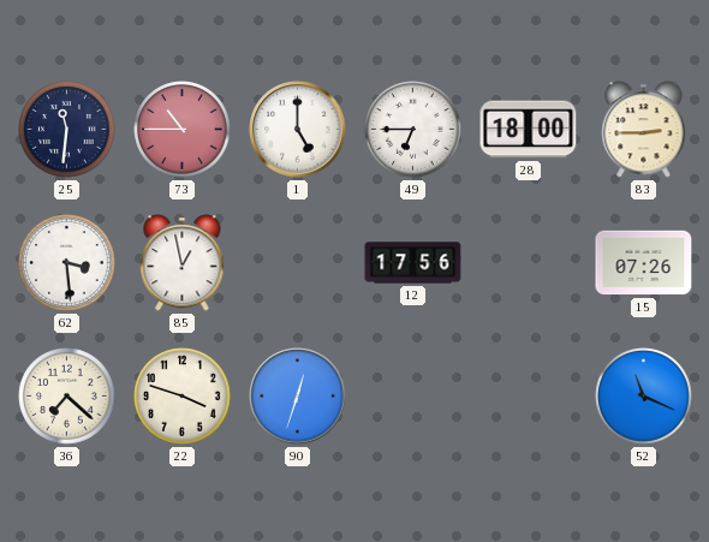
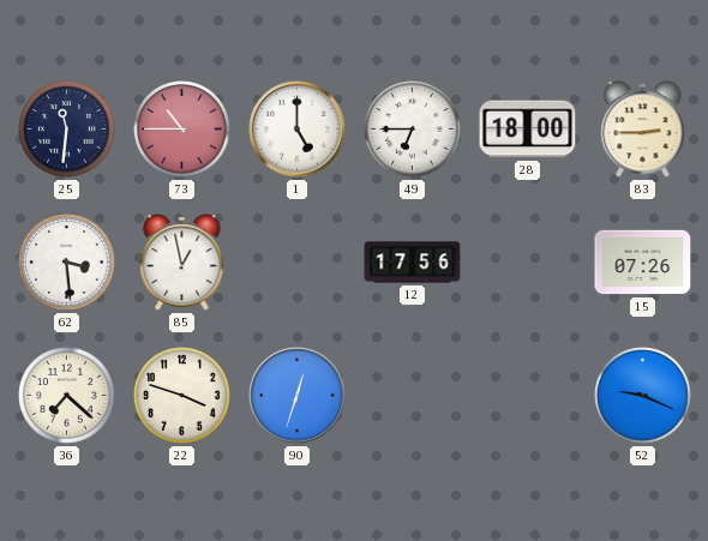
52: 11:19 -> 9:19
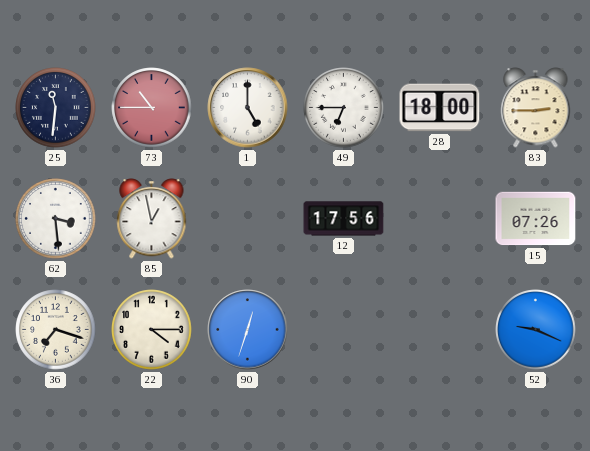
36: 7:22 -> 7:18
22: 3:48 -> 4:15
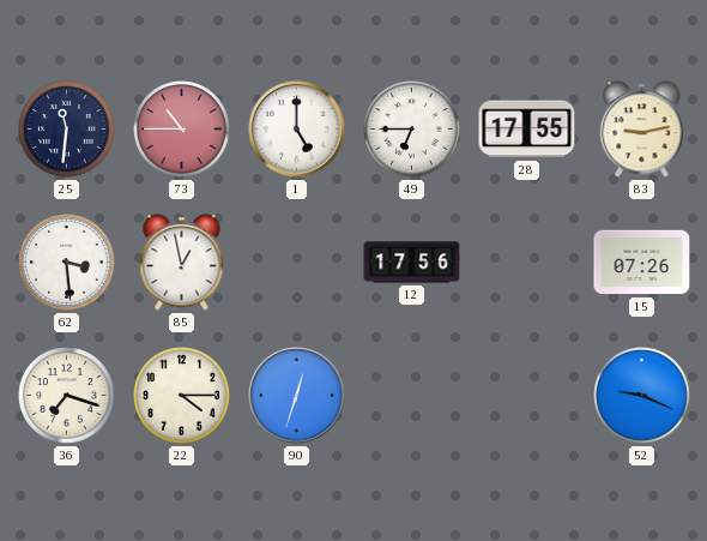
28: 18:00 -> 17:55
83: 2:45 -> 9:13
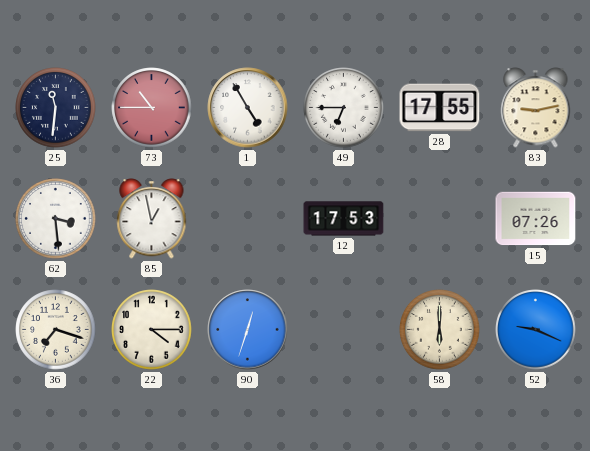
1: 5:00 -> 4:55
12: 17:56 -> 17:53
58: none -> 6:00
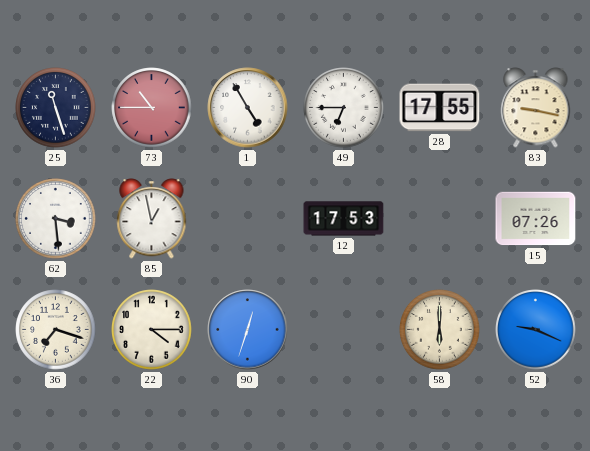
25: 11:31 -> 11:27
83: 9:13 -> 9:17
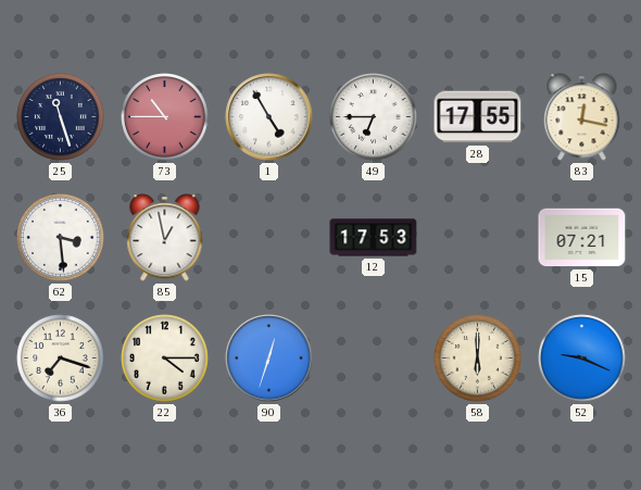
83: 9:17 -> 12:17
15: 07:26 -> 07:21
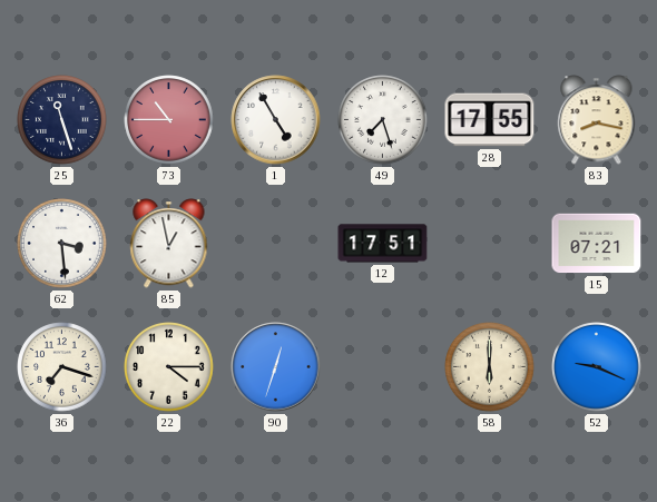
49: 6:45 -> 7:27
83: 12:17 -> 8:17
12: 17:53 -> 17:51
